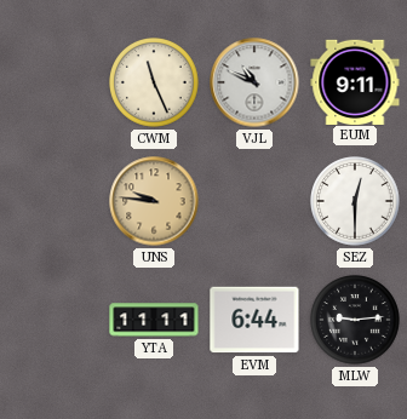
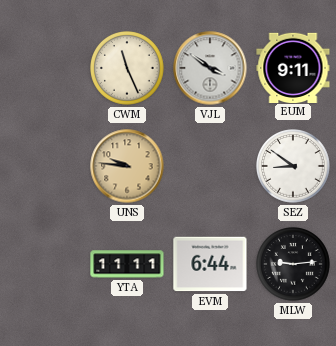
VJL: 10:49 -> 3:51
SEZ: 12:30 -> 8:51
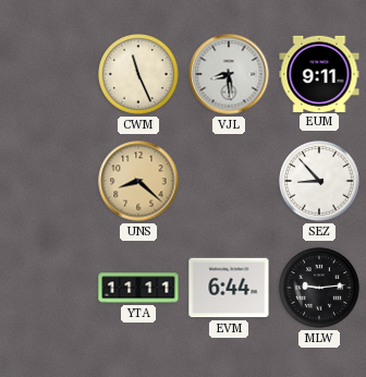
VJL: 3:51 -> 8:29
UNS: 9:46 -> 8:22
SEZ: 8:51 -> 8:53
